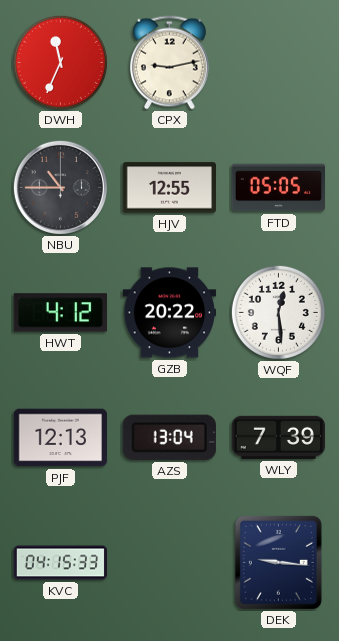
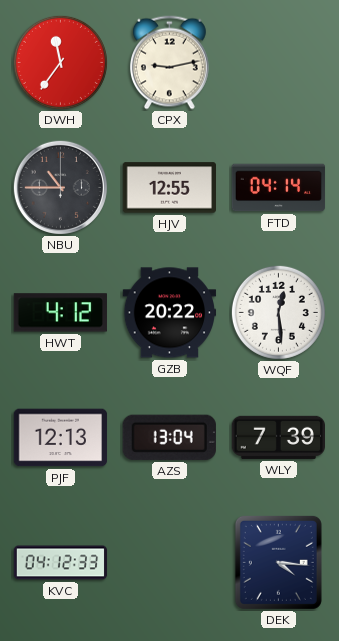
DWH: 11:34 -> 11:36
FTD: 05:05 -> 04:14
KVC: 04:15 -> 04:12
DEK: 9:16 -> 4:16
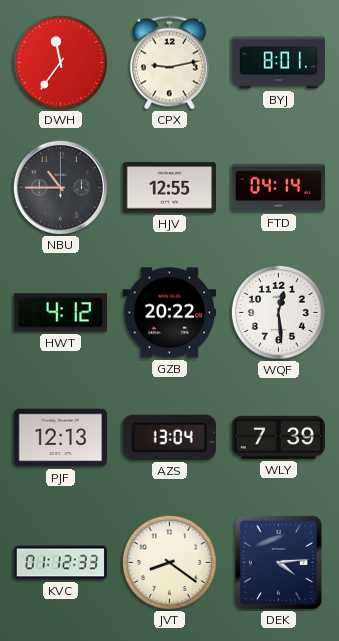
BYJ: none -> 8:01
KVC: 04:12 -> 01:12
JVT: none -> 8:21
DEK: 4:16 -> 4:14
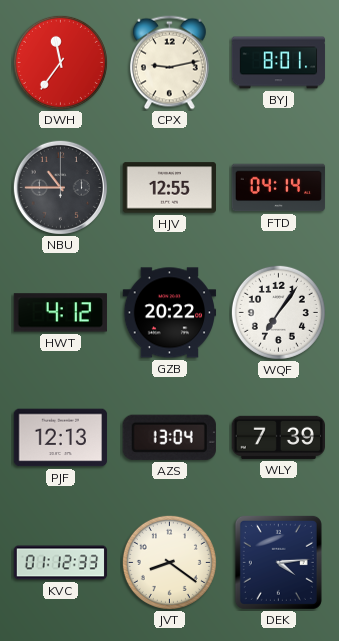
WQF: 12:29 -> 7:06
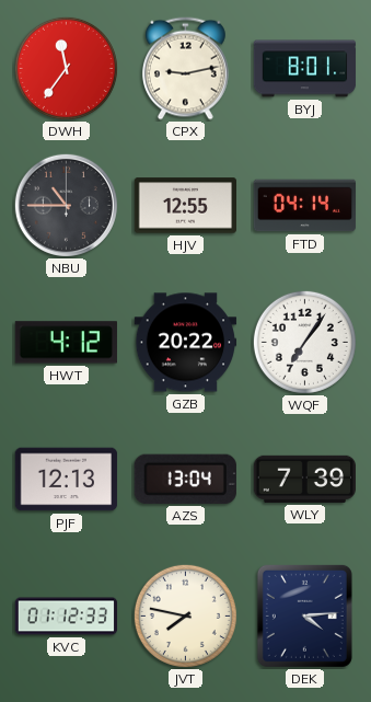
JVT: 8:21 -> 7:47
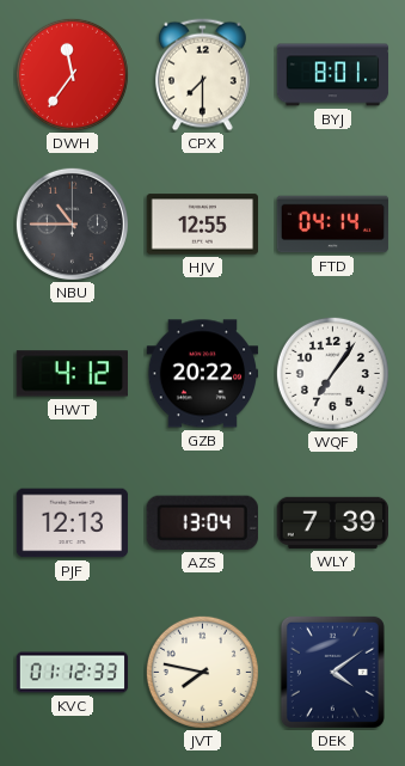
CPX: 9:13 -> 7:30
DEK: 4:14 -> 4:09
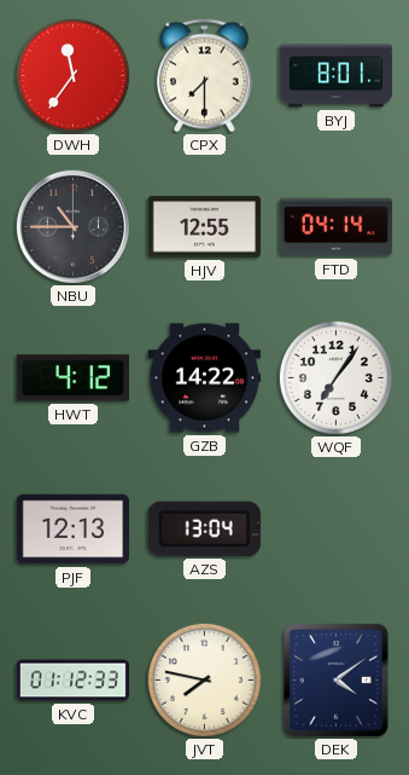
GZB: 20:22 -> 14:22
WLY: 7:39 -> none
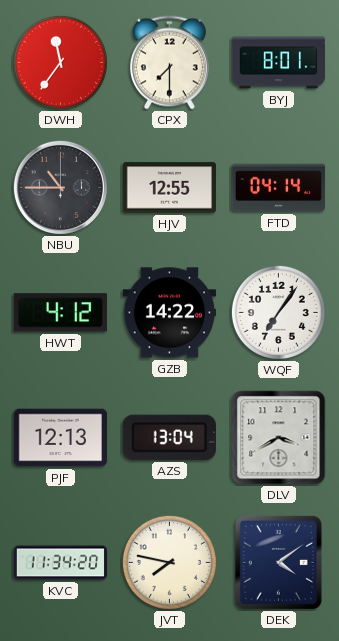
DLV: none -> 3:40
KVC: 01:12 -> 11:34
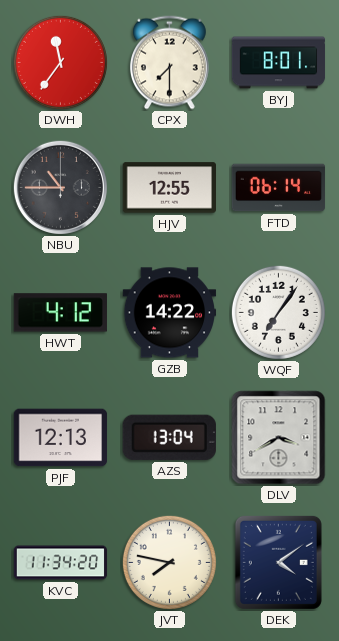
FTD: 04:14 -> 06:14
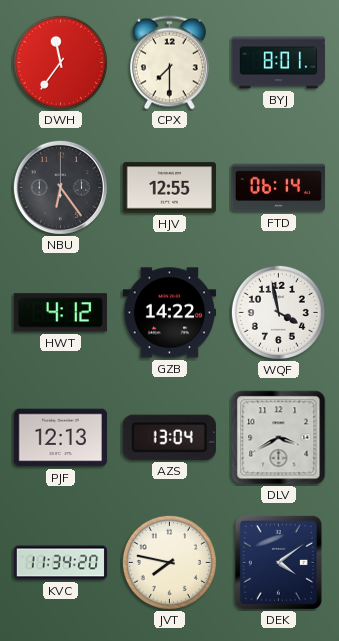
NBU: 10:45 -> 6:24
WQF: 7:06 -> 3:58
